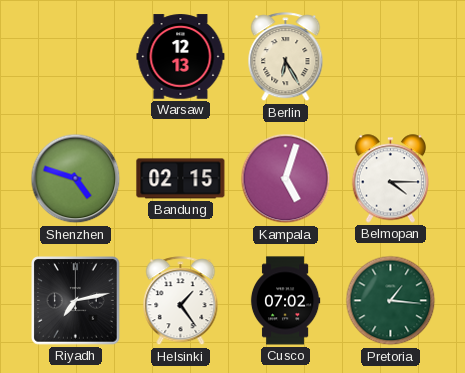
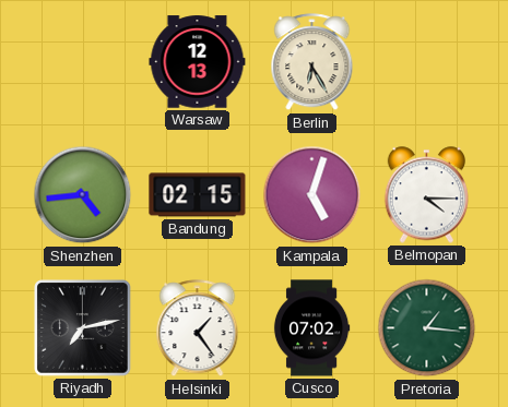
Shenzhen: 4:48 -> 4:44
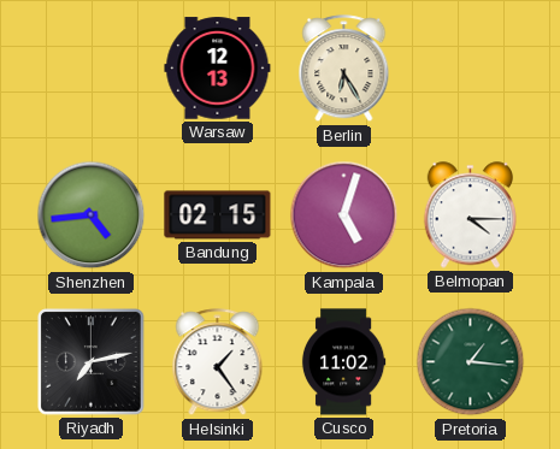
Cusco: 07:02 -> 11:02
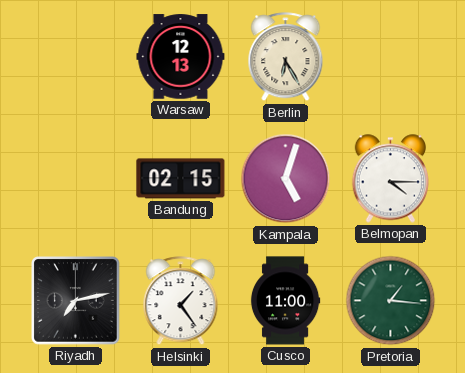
Shenzhen: 4:44 -> none
Cusco: 11:02 -> 11:00
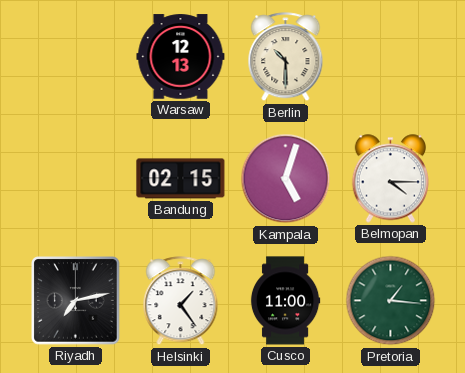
Berlin: 6:25 -> 10:30
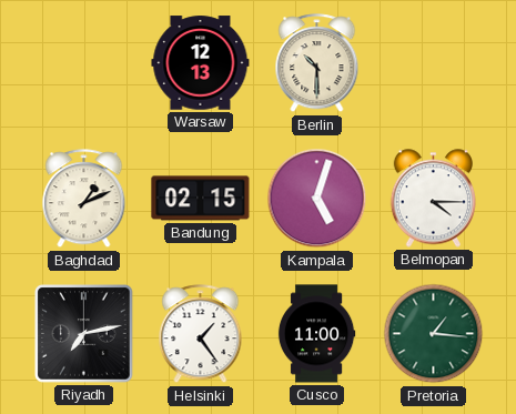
Baghdad: none -> 1:11
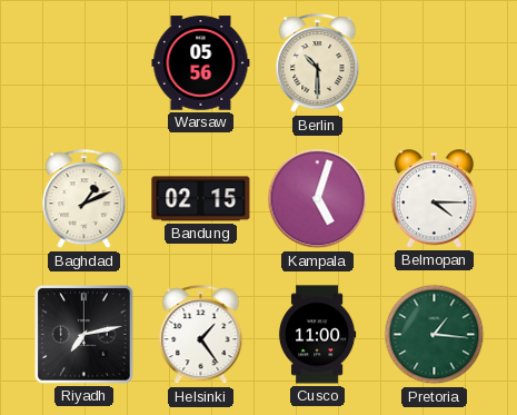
Warsaw: 12:13 -> 05:56
